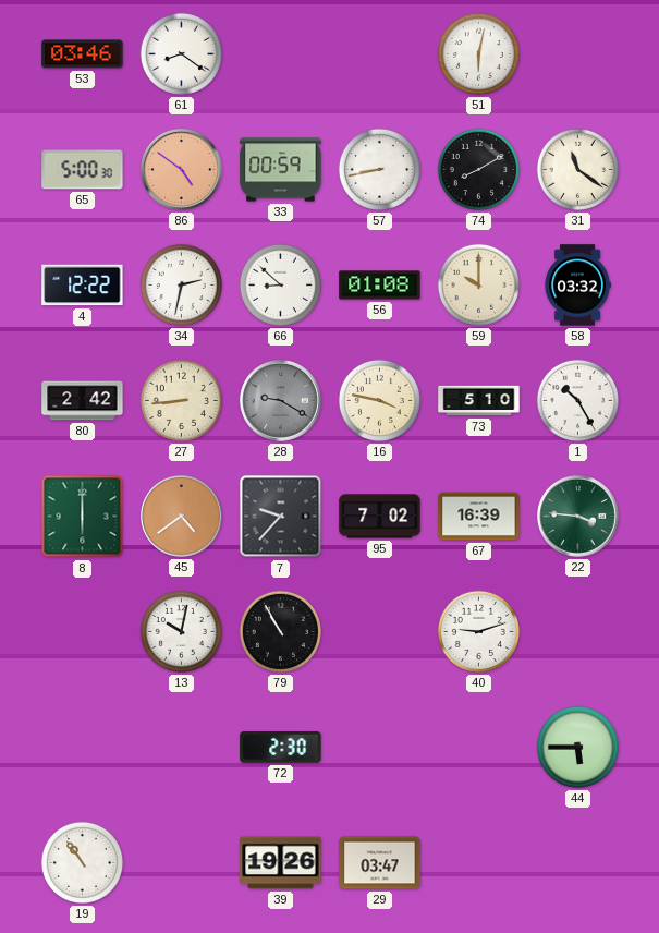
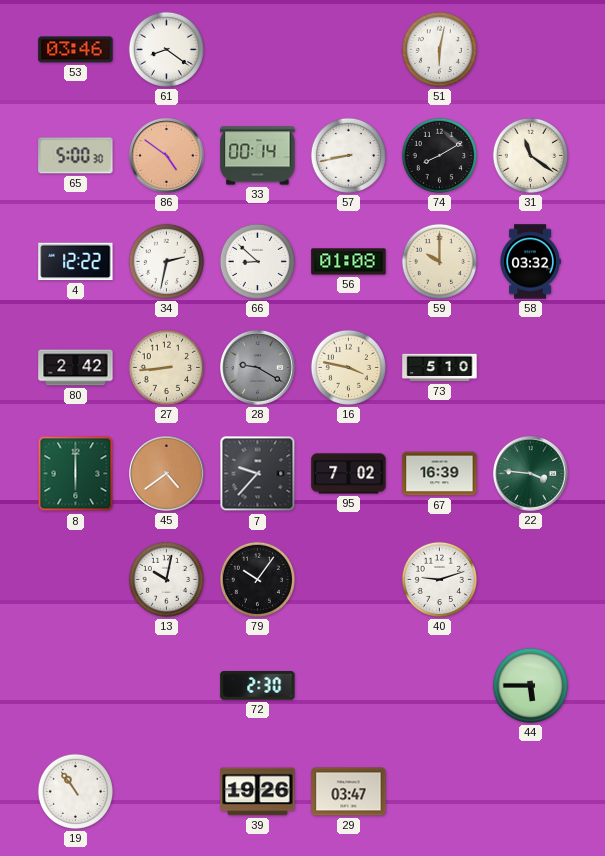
33: 00:59 -> 00:14
1: 10:25 -> none
79: 10:55 -> 10:06
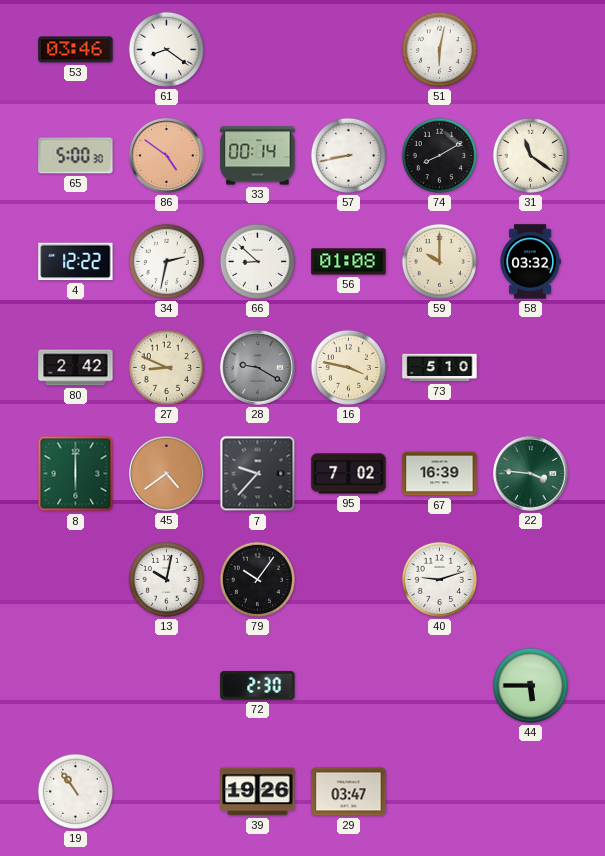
27: 8:44 -> 8:49
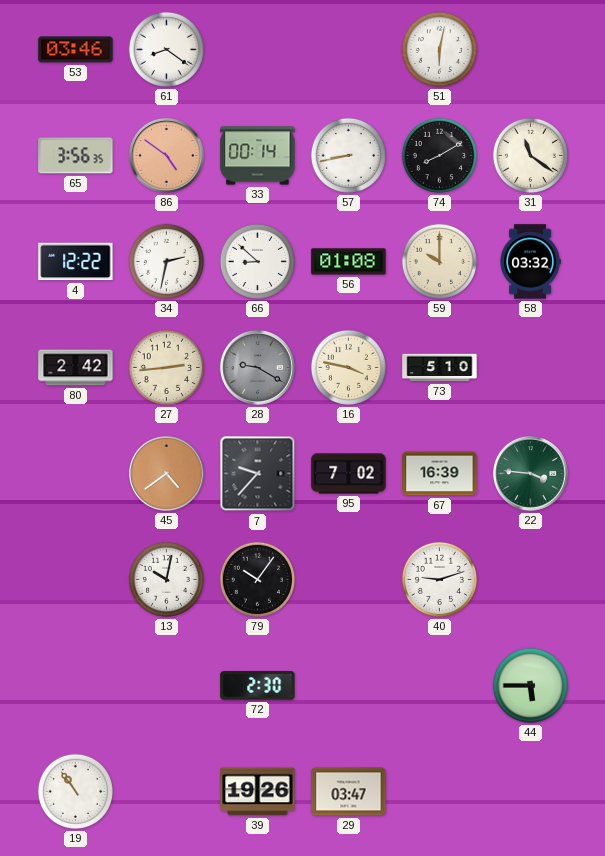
65: 5:00 -> 3:56
27: 8:49 -> 2:44
8: 6:00 -> none
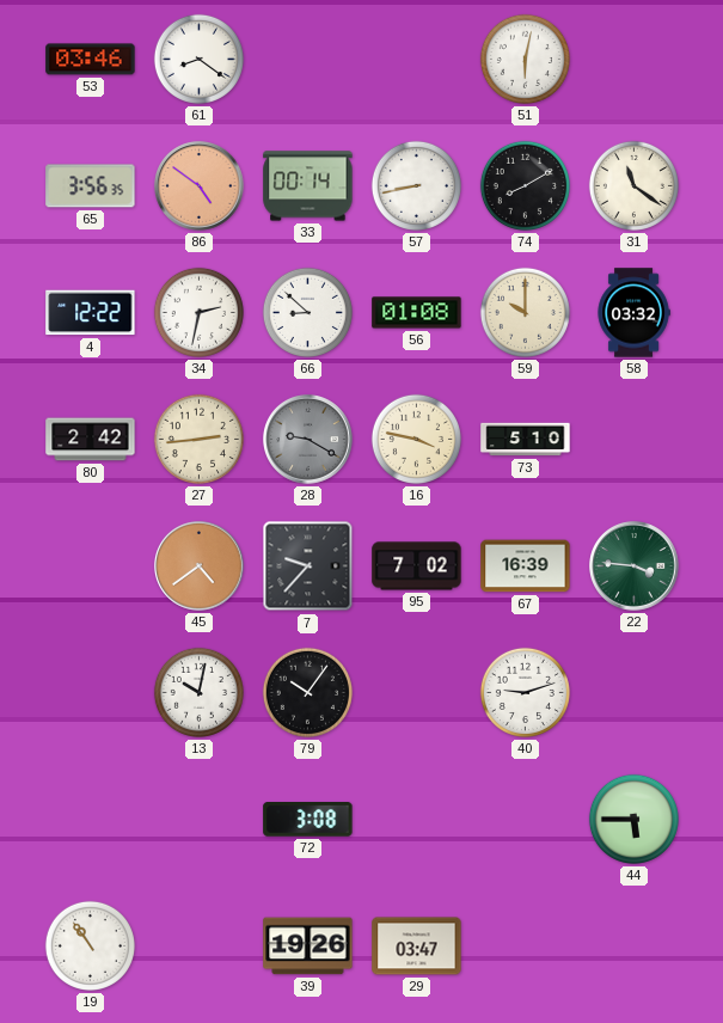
72: 2:30 -> 3:08
